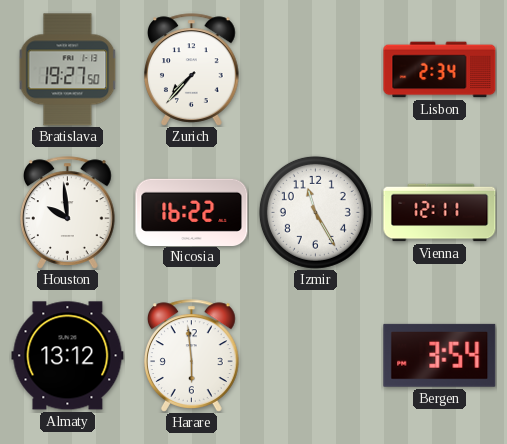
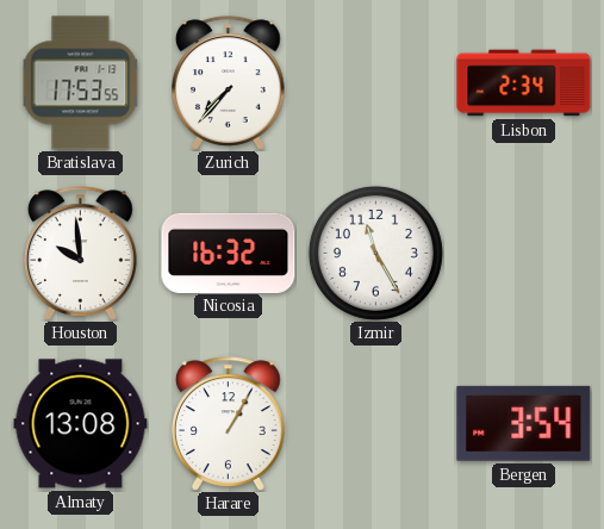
Bratislava: 19:27 -> 17:53
Nicosia: 16:22 -> 16:32
Vienna: 12:11 -> none
Almaty: 13:12 -> 13:08
Harare: 5:59 -> 1:05
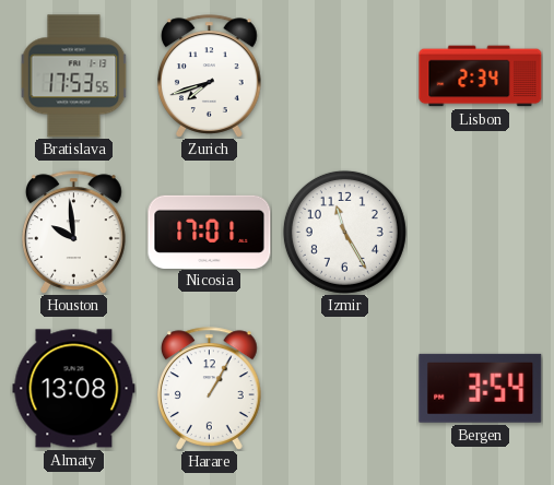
Zurich: 7:37 -> 7:42
Nicosia: 16:32 -> 17:01
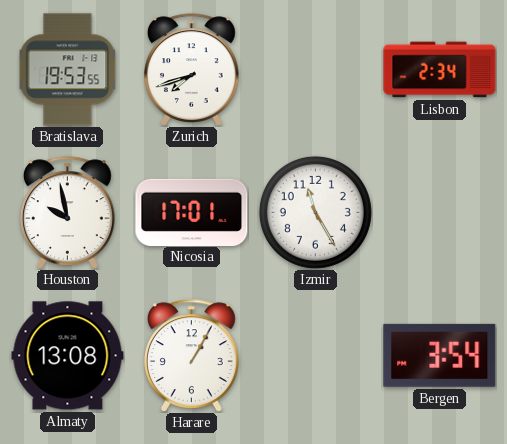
Bratislava: 17:53 -> 19:53
Houston: 9:59 -> 9:58
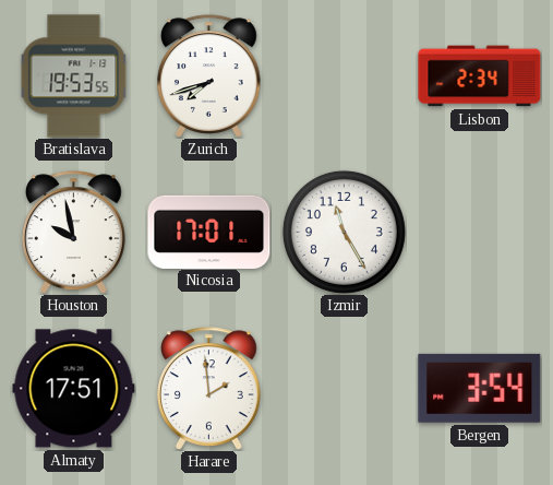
Almaty: 13:08 -> 17:51
Harare: 1:05 -> 1:59
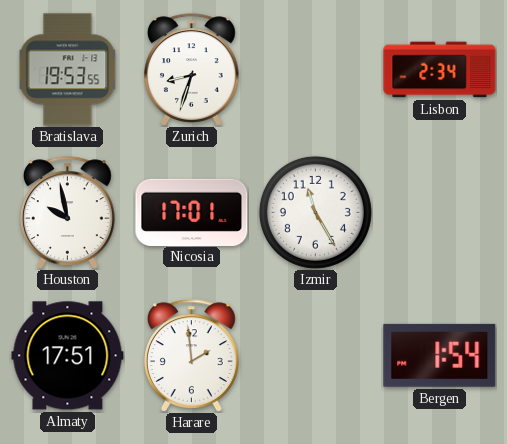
Zurich: 7:42 -> 8:33
Bergen: 3:54 -> 1:54
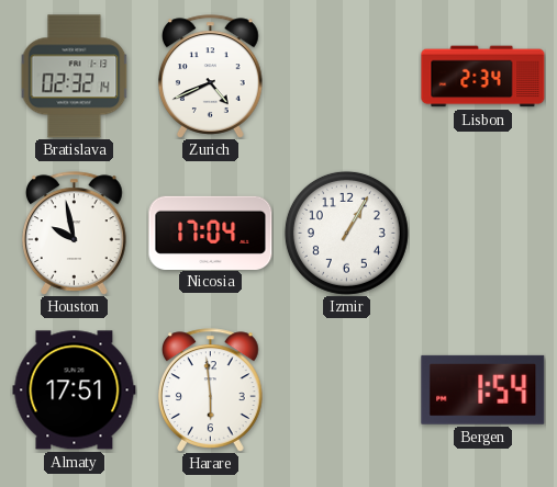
Bratislava: 19:53 -> 02:32
Zurich: 8:33 -> 4:41
Nicosia: 17:01 -> 17:04
Izmir: 11:25 -> 1:05
Harare: 1:59 -> 5:59
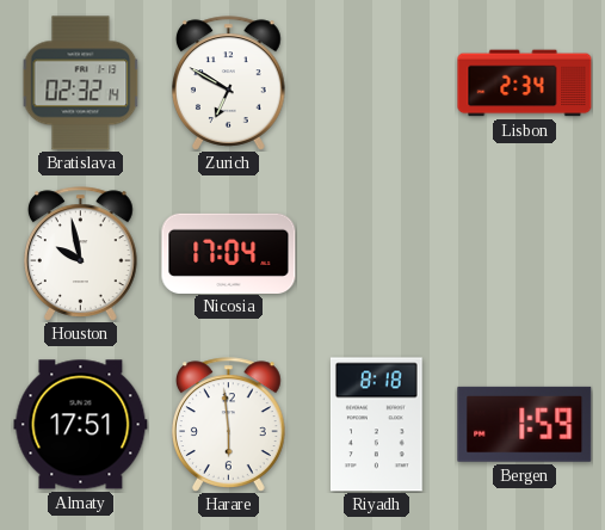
Zurich: 4:41 -> 6:50
Izmir: 1:05 -> none
Riyadh: none -> 8:18
Bergen: 1:54 -> 1:59
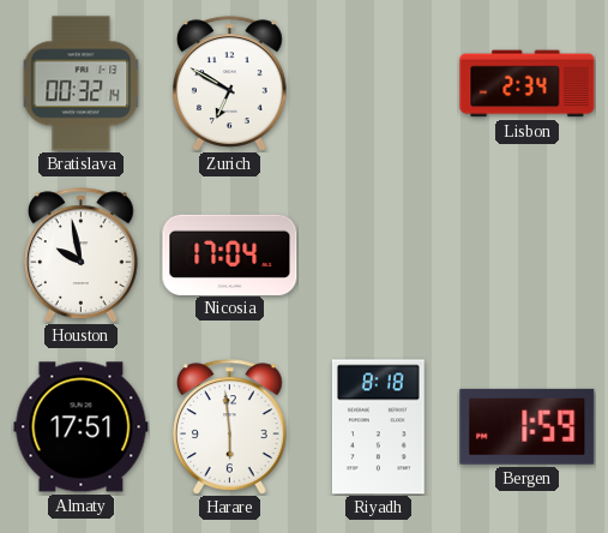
Bratislava: 02:32 -> 00:32
